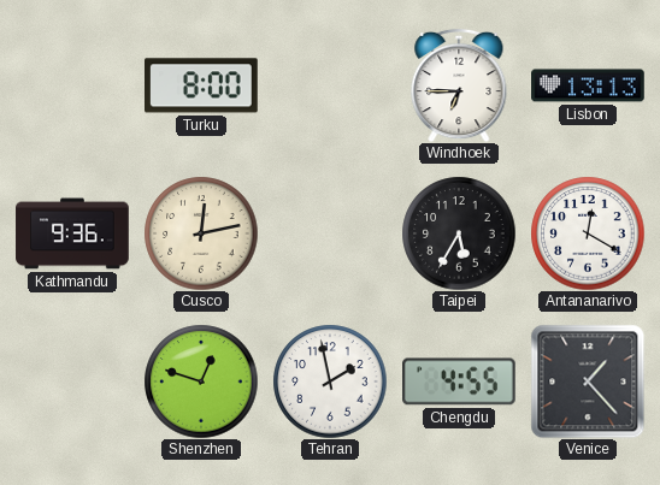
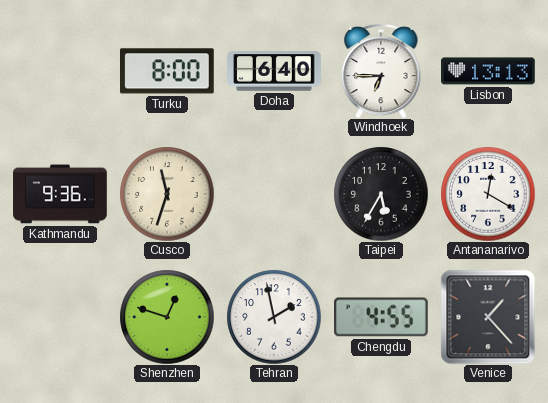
Doha: none -> 6:40
Cusco: 12:13 -> 11:33
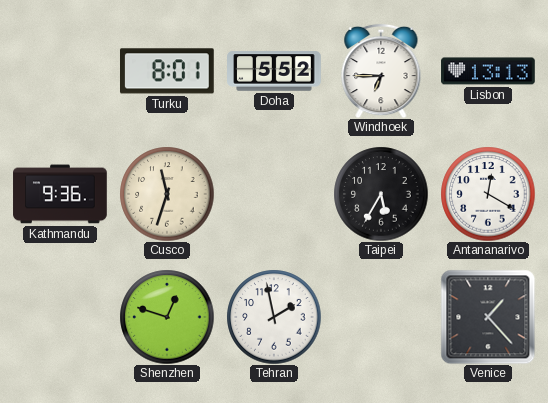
Turku: 8:00 -> 8:01
Doha: 6:40 -> 5:52
Chengdu: 4:55 -> none
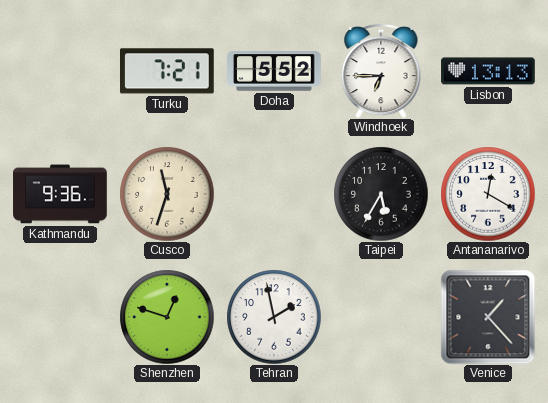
Turku: 8:01 -> 7:21
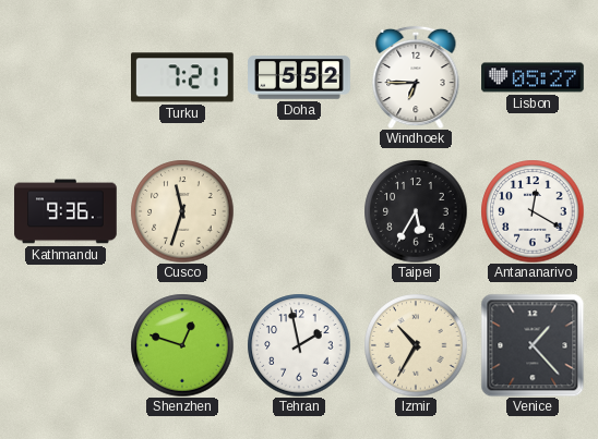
Lisbon: 13:13 -> 05:27
Izmir: none -> 10:35
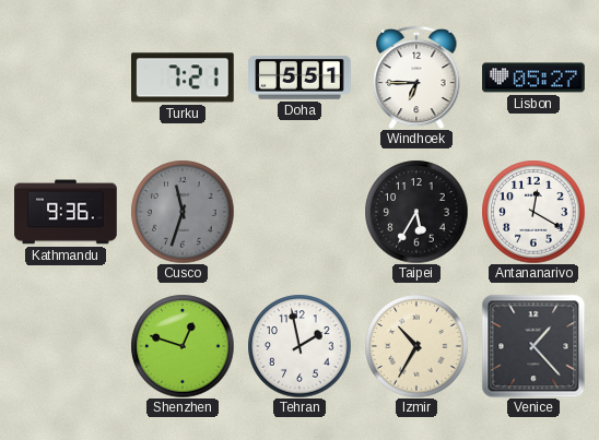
Doha: 5:52 -> 5:51
Cusco dial: cream -> grey
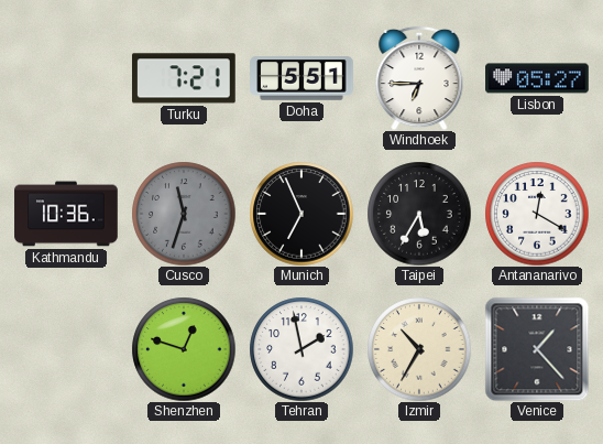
Kathmandu: 9:36 -> 10:36
Munich: none -> 6:56
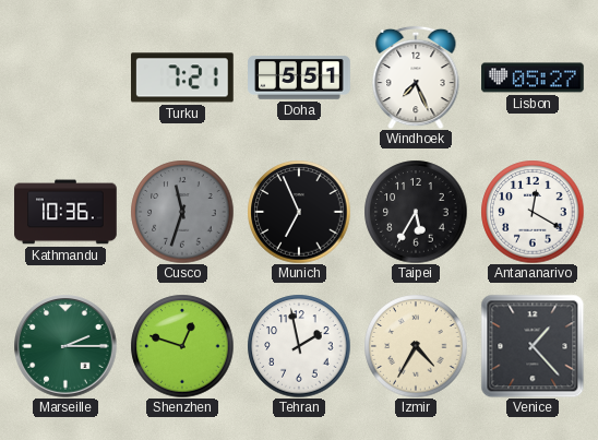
Windhoek: 6:45 -> 7:26
Marseille: none -> 2:15
Izmir: 10:35 -> 4:35
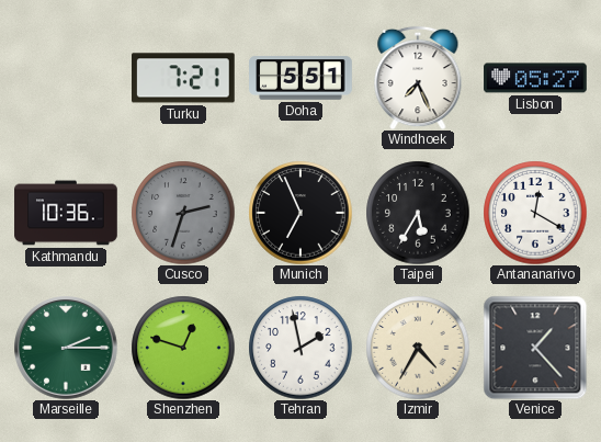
Cusco: 11:33 -> 2:33
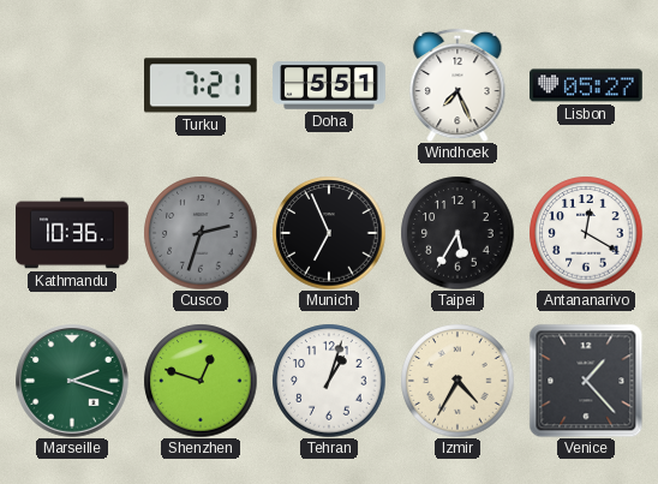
Marseille: 2:15 -> 2:18
Tehran: 1:58 -> 1:03
